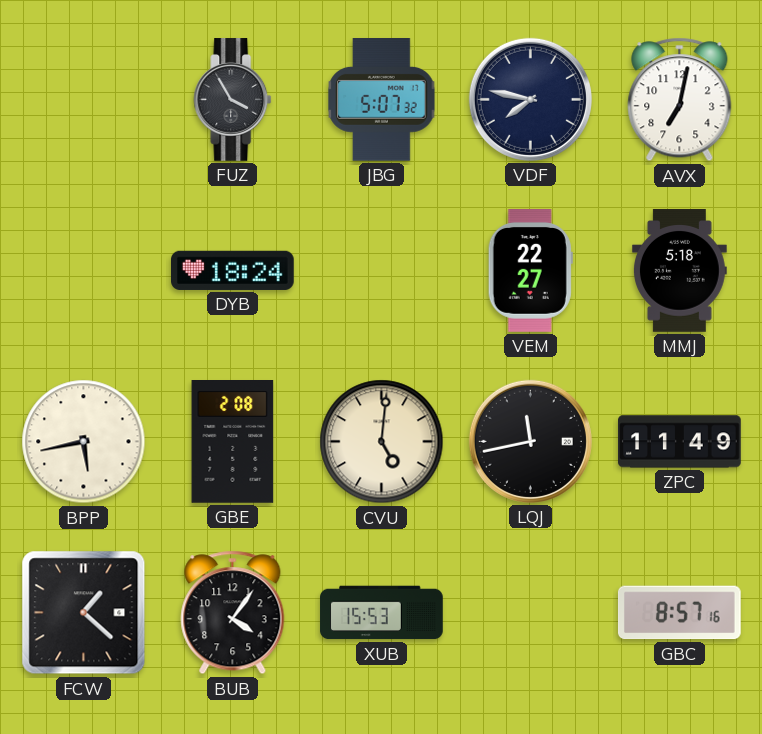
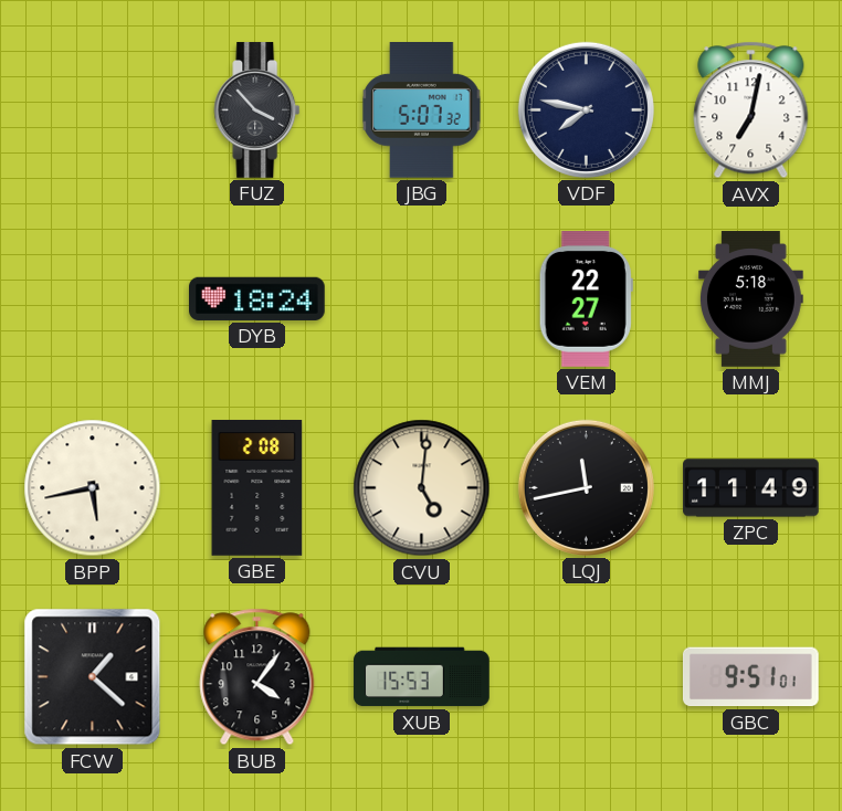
FUZ: 3:55 -> 3:53
GBC: 8:57 -> 9:51
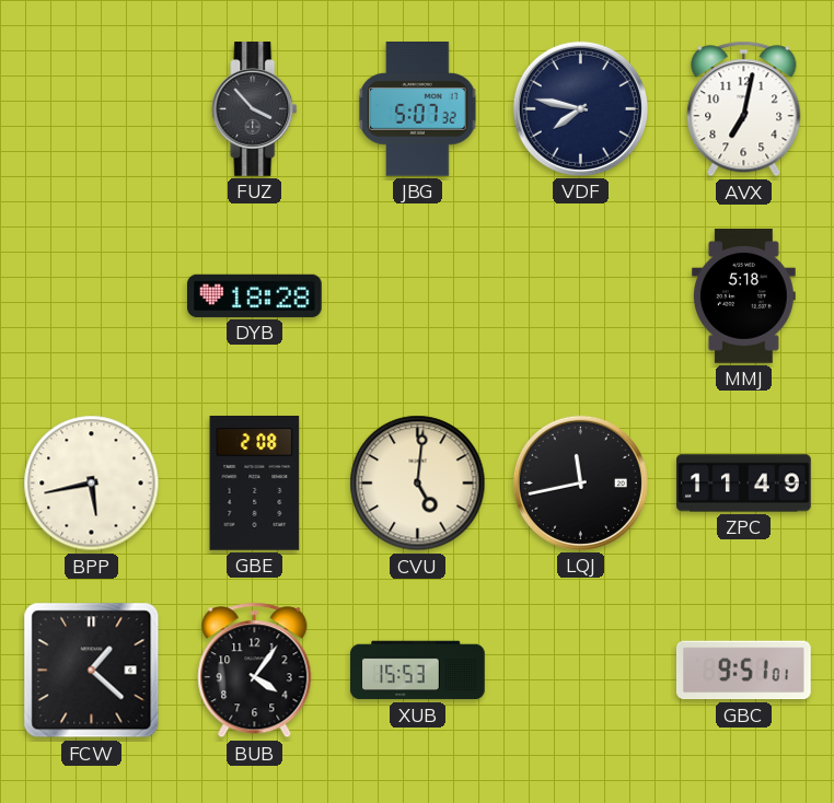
DYB: 18:24 -> 18:28
VEM: 22:27 -> none
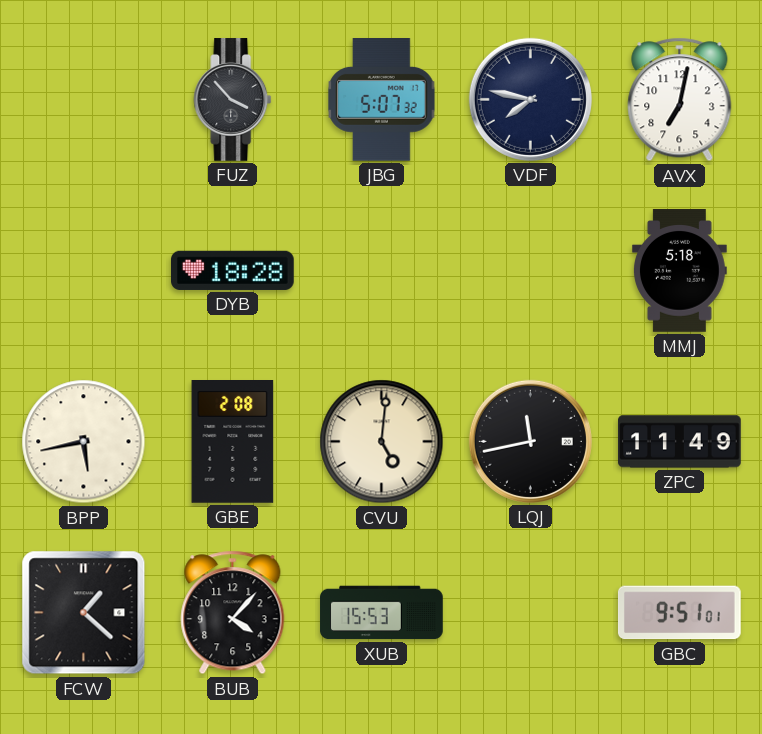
BUB: 4:06 -> 4:07
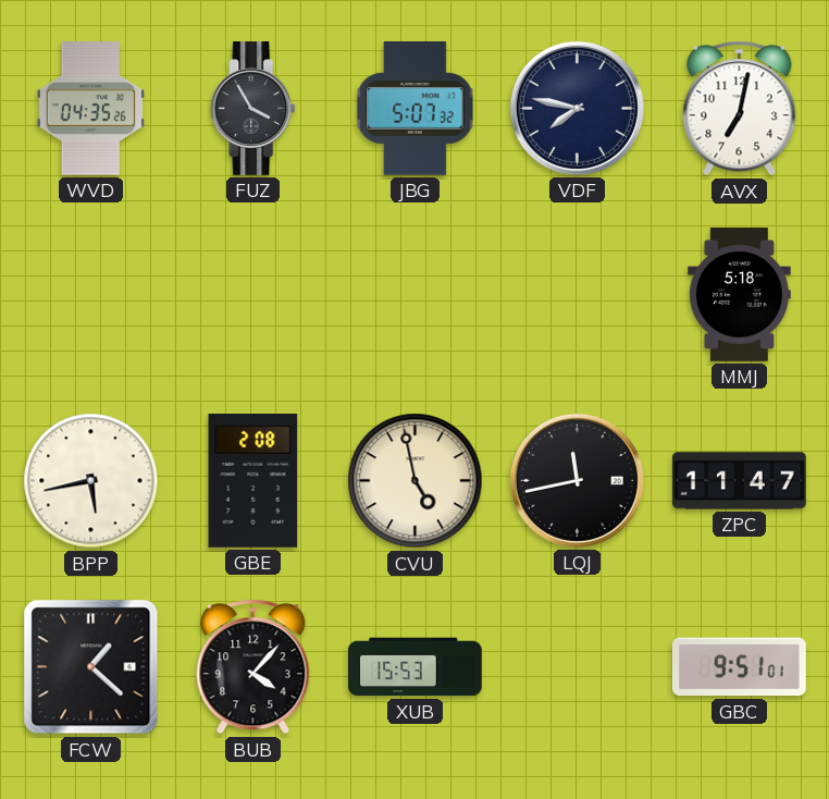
WVD: none -> 04:35
FUZ: 3:53 -> 3:55
DYB: 18:28 -> none
CVU: 5:01 -> 4:58
ZPC: 11:49 -> 11:47
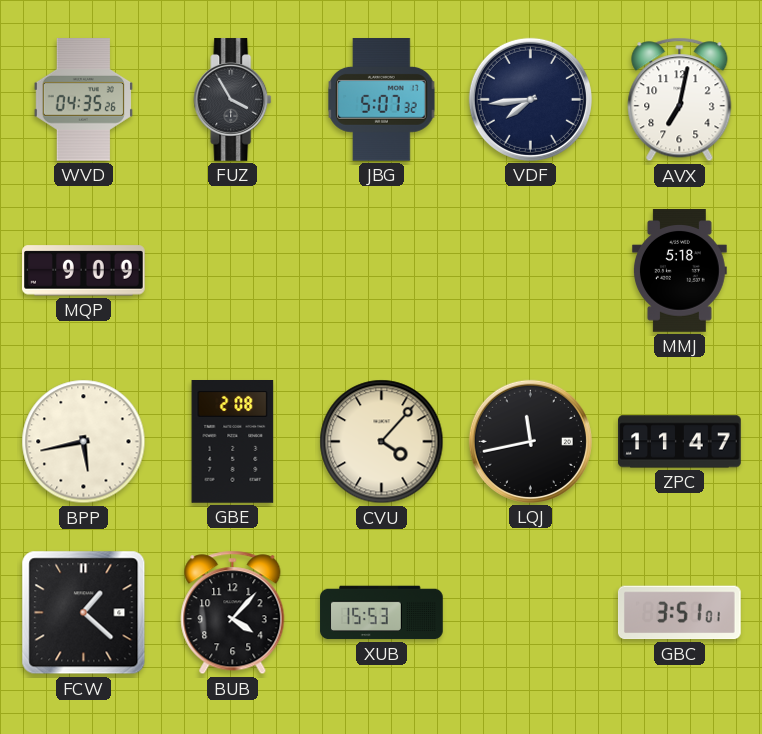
VDF: 7:47 -> 7:44
MQP: none -> 9:09
CVU: 4:58 -> 4:07
GBC: 9:51 -> 3:51
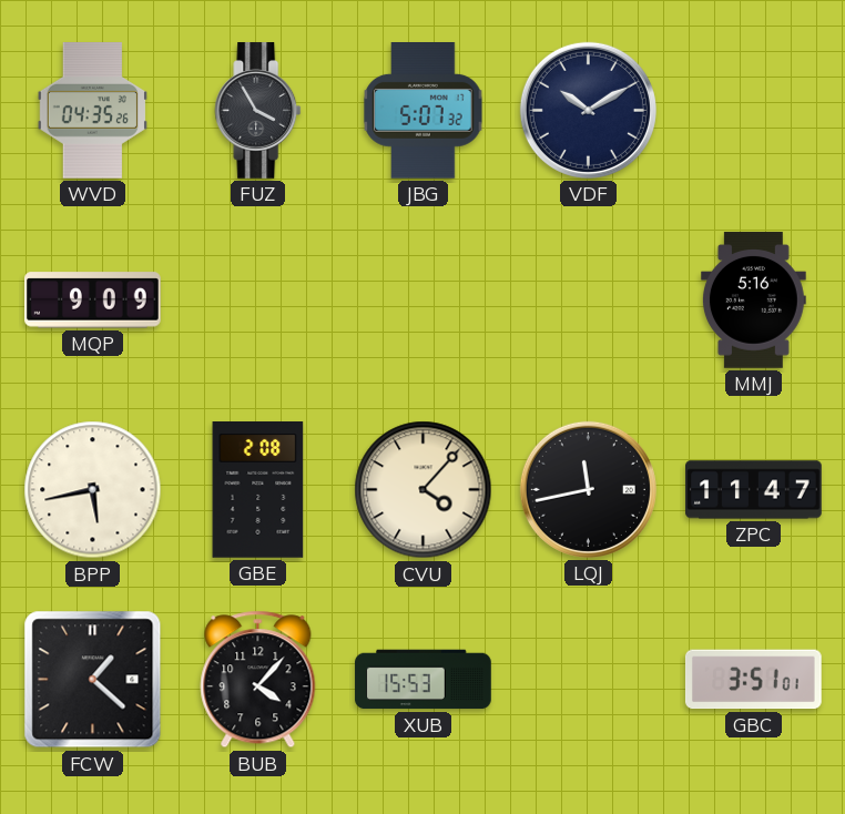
VDF: 7:44 -> 10:10
AVX: 7:02 -> none
MMJ: 5:18 -> 5:16
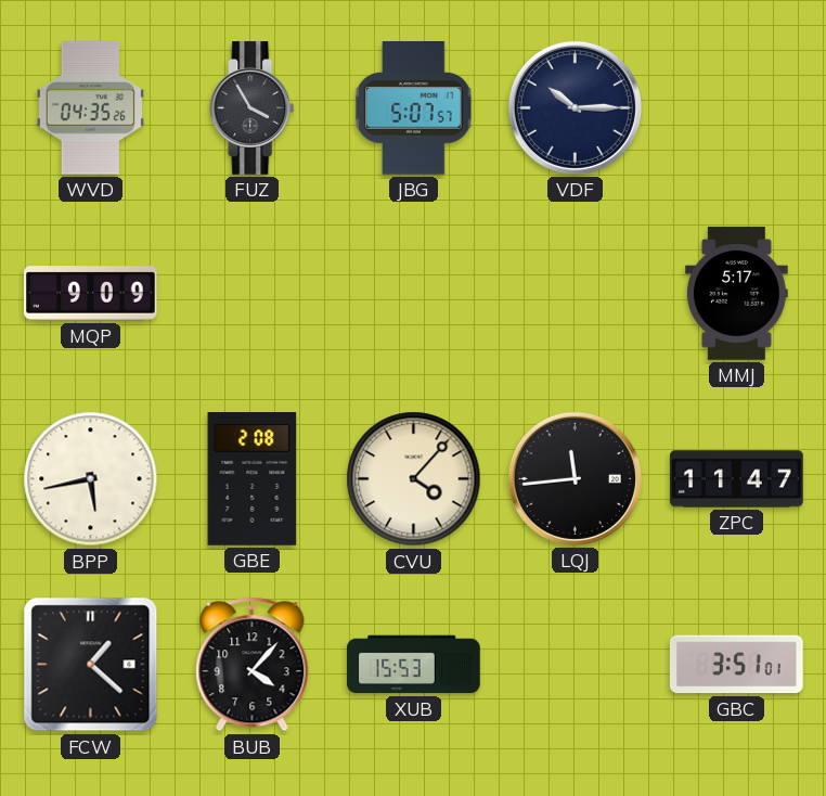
JBG: 5:07:32 -> 5:07:57
VDF: 10:10 -> 10:15
MMJ: 5:16 -> 5:17
LQJ: 11:43 -> 11:44
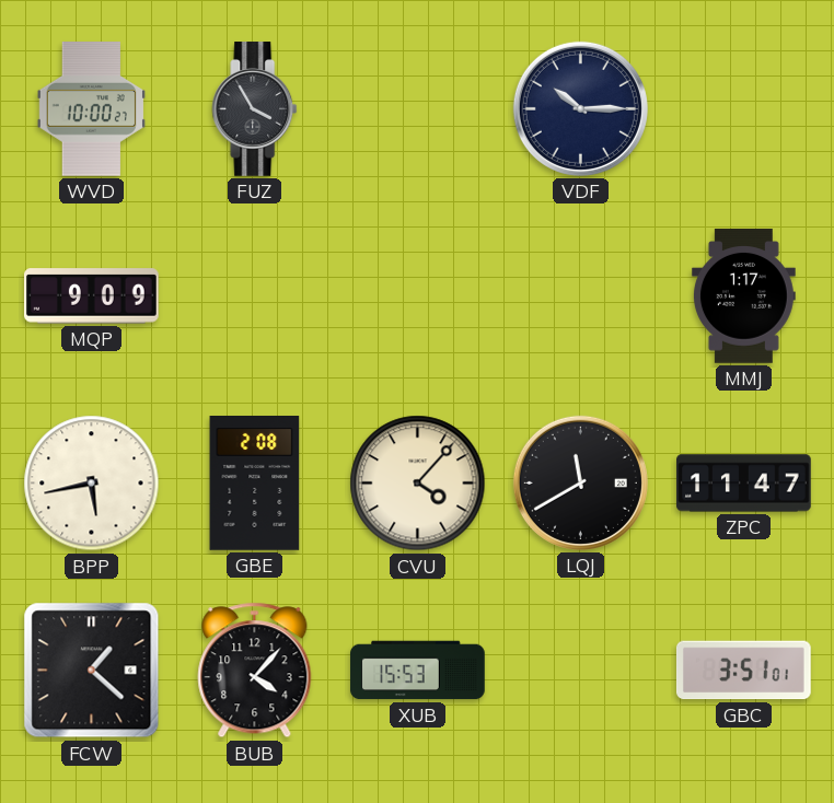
WVD: 04:35 -> 10:00
JBG: 5:07 -> none
MMJ: 5:17 -> 1:17
LQJ: 11:44 -> 11:40
